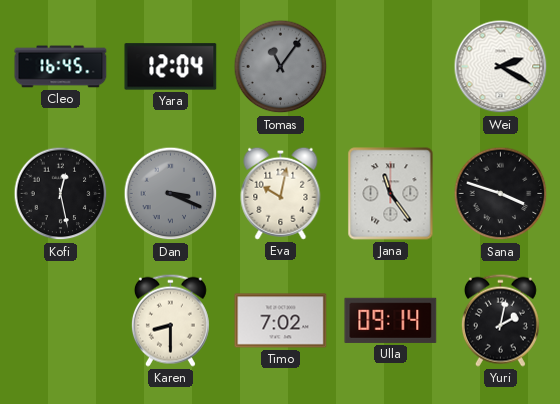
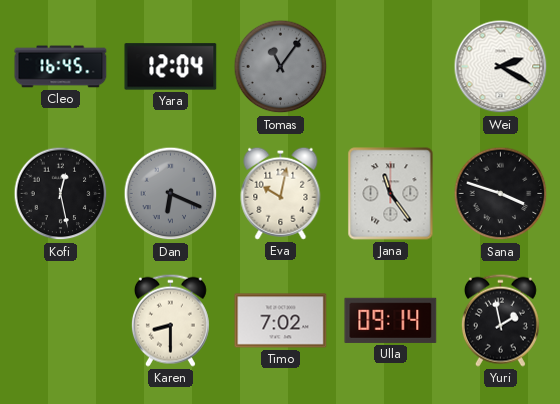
Dan: 3:19 -> 6:19
Yuri: 2:02 -> 1:58
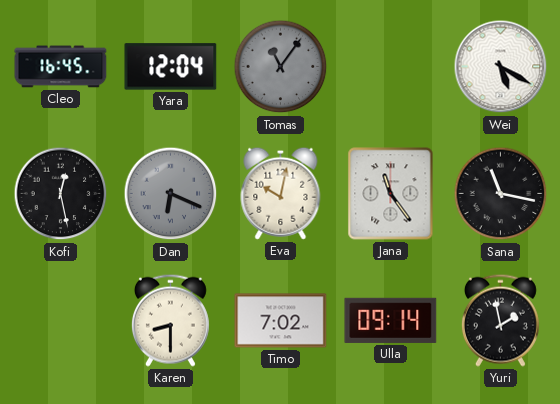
Wei: 2:20 -> 5:20
Sana: 3:48 -> 11:17
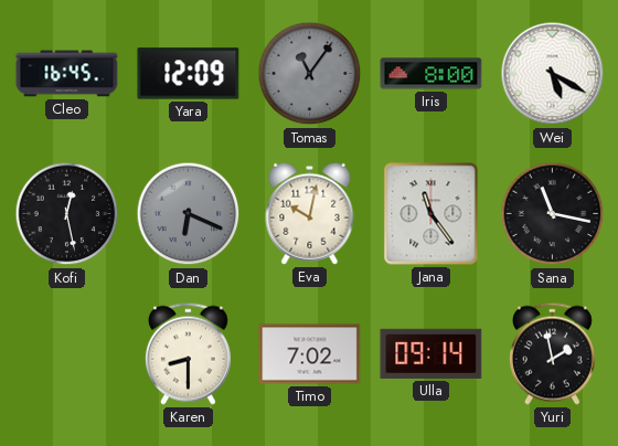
Yara: 12:04 -> 12:09
Iris: none -> 8:00
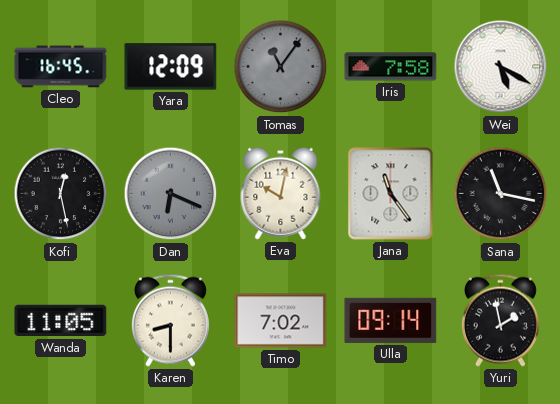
Iris: 8:00 -> 7:58
Wanda: none -> 11:05
